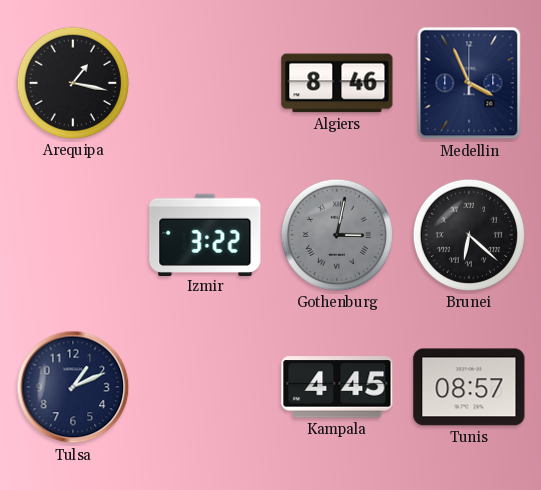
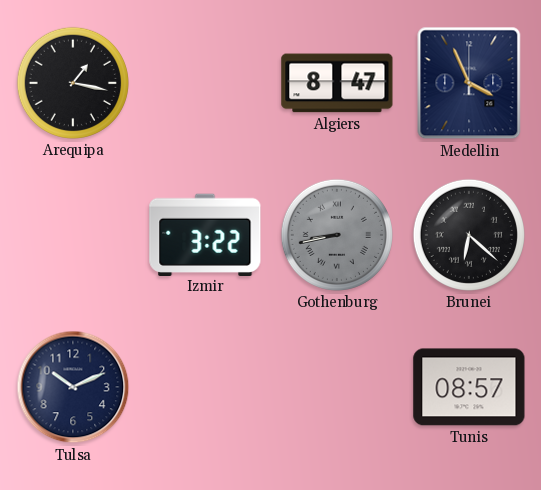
Algiers: 8:46 -> 8:47
Gothenburg: 3:02 -> 8:43
Tulsa: 1:11 -> 10:11
Kampala: 4:45 -> none
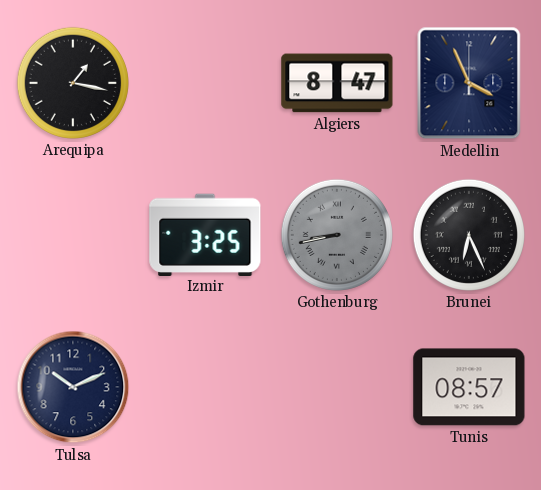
Izmir: 3:22 -> 3:25
Brunei: 6:22 -> 6:26
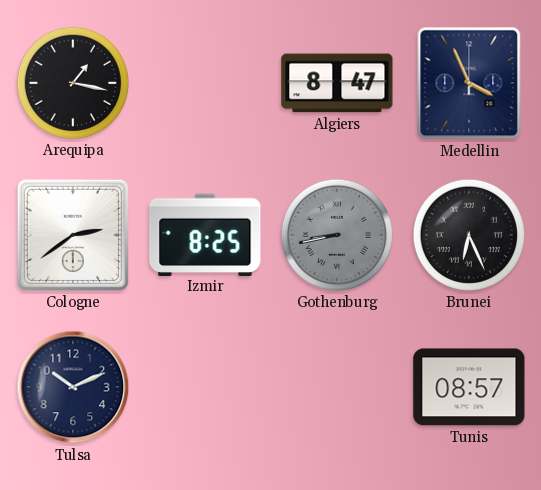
Cologne: none -> 2:39
Izmir: 3:25 -> 8:25
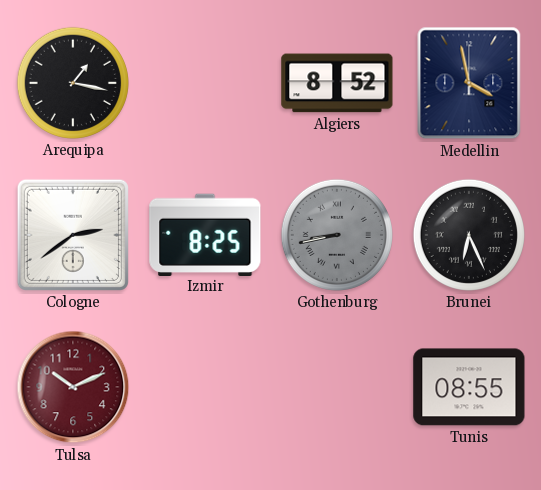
Algiers: 8:47 -> 8:52
Medellin: 3:56 -> 3:58
Tulsa dial: navy -> burgundy
Tunis: 08:57 -> 08:55
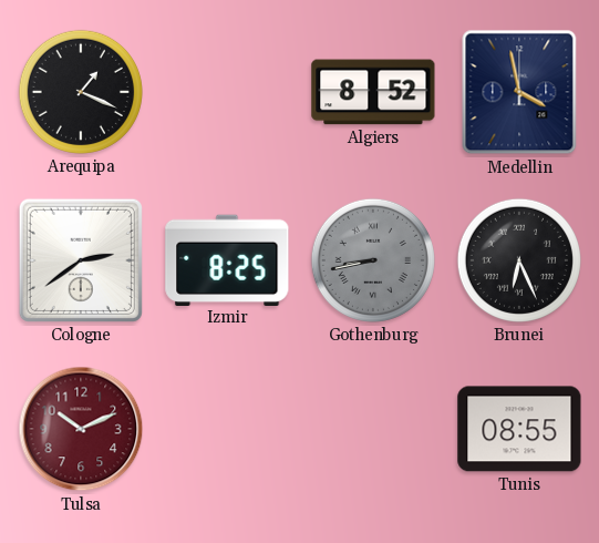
Arequipa: 1:17 -> 1:19
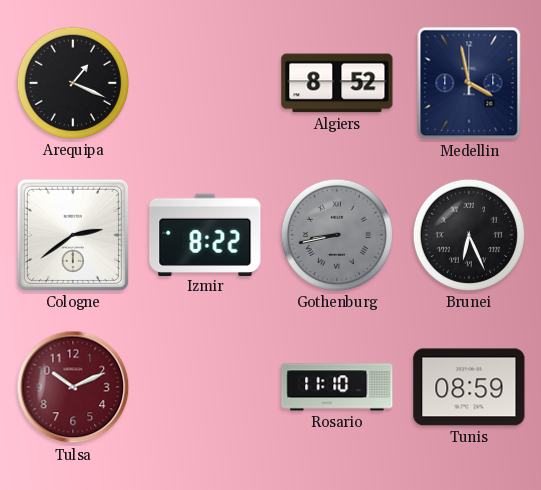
Izmir: 8:25 -> 8:22
Rosario: none -> 11:10
Tunis: 08:55 -> 08:59
